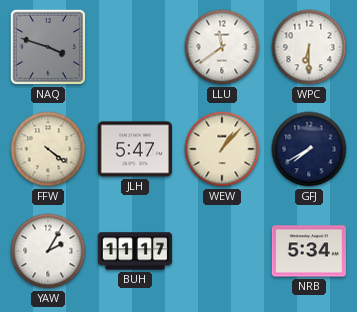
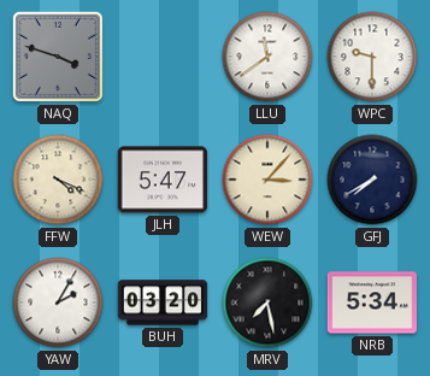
WPC: 6:30 -> 9:30
FFW: 4:21 -> 4:19
WEW: 1:07 -> 3:07
BUH: 11:17 -> 03:20
MRV: none -> 7:28
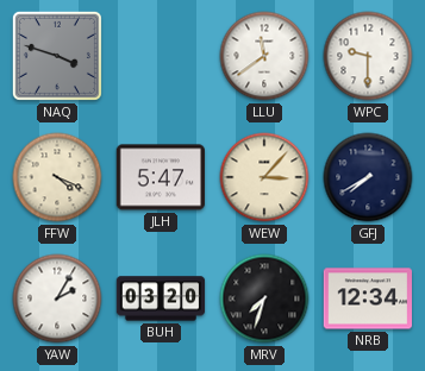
MRV: 7:28 -> 7:33
NRB: 5:34 -> 12:34
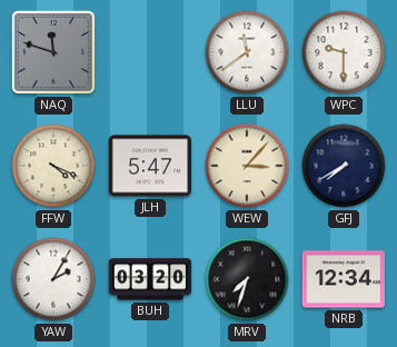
NAQ: 3:48 -> 11:48
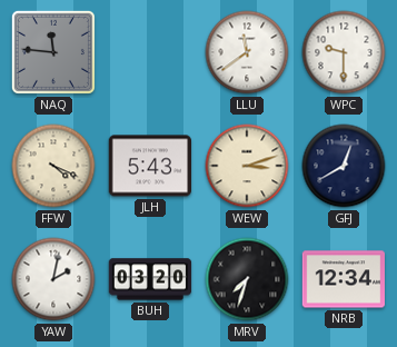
NAQ: 11:48 -> 11:46
JLH: 5:47 -> 5:43
WEW: 3:07 -> 3:12
GFJ: 7:40 -> 12:40
YAW: 2:05 -> 2:02
